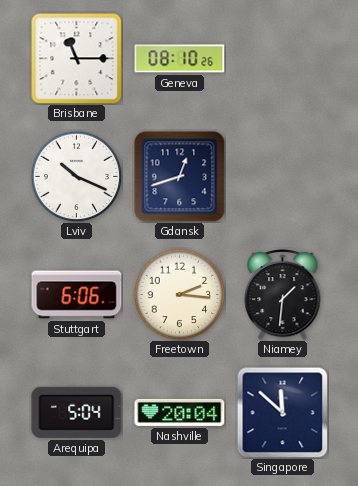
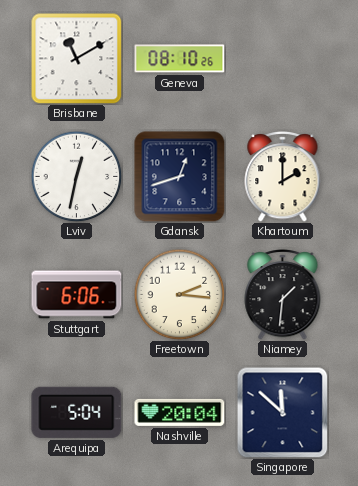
Brisbane: 11:15 -> 11:10
Lviv: 10:19 -> 12:32
Khartoum: none -> 2:00
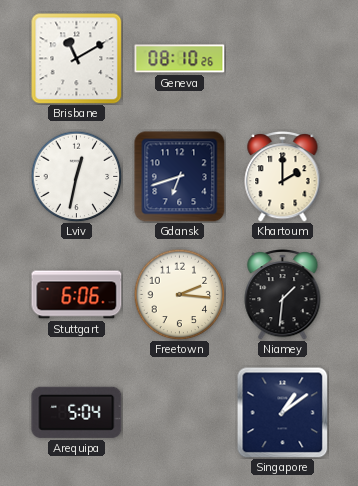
Gdansk: 12:42 -> 6:42
Nashville: 20:04 -> none
Singapore: 11:52 -> 1:09
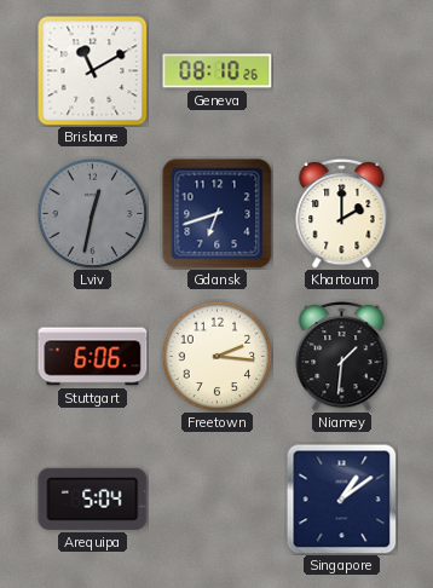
Lviv dial: white -> grey
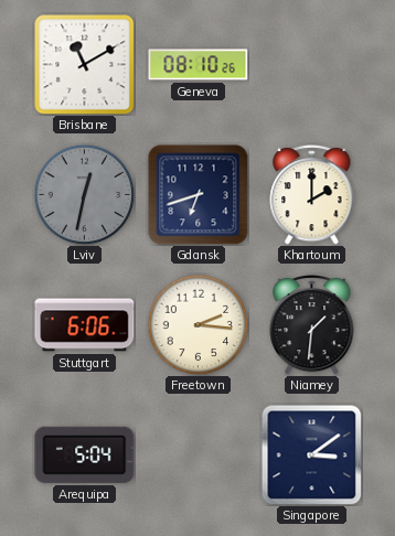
Singapore: 1:09 -> 3:09
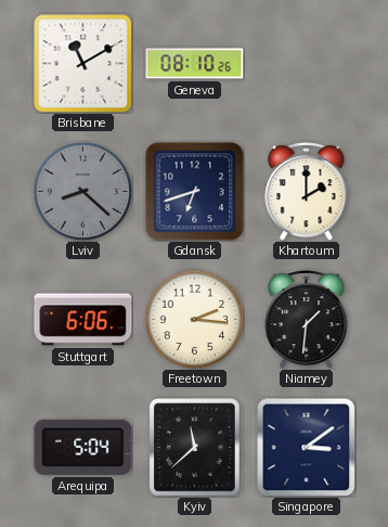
Lviv: 12:32 -> 8:22
Kyiv: none -> 11:38
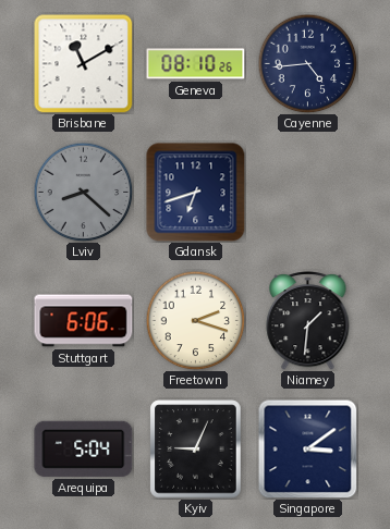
Cayenne: none -> 4:44
Khartoum: 2:00 -> none
Freetown: 2:16 -> 2:18
Kyiv: 11:38 -> 9:04
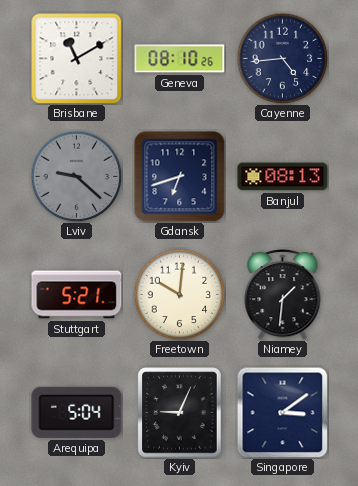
Lviv: 8:22 -> 9:22
Banjul: none -> 08:13
Stuttgart: 6:06 -> 5:21
Freetown: 2:18 -> 10:01
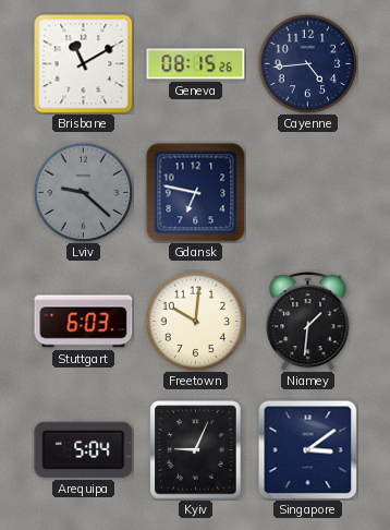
Geneva: 08:10 -> 08:15
Gdansk: 6:42 -> 6:47
Banjul: 08:13 -> none
Stuttgart: 5:21 -> 6:03
